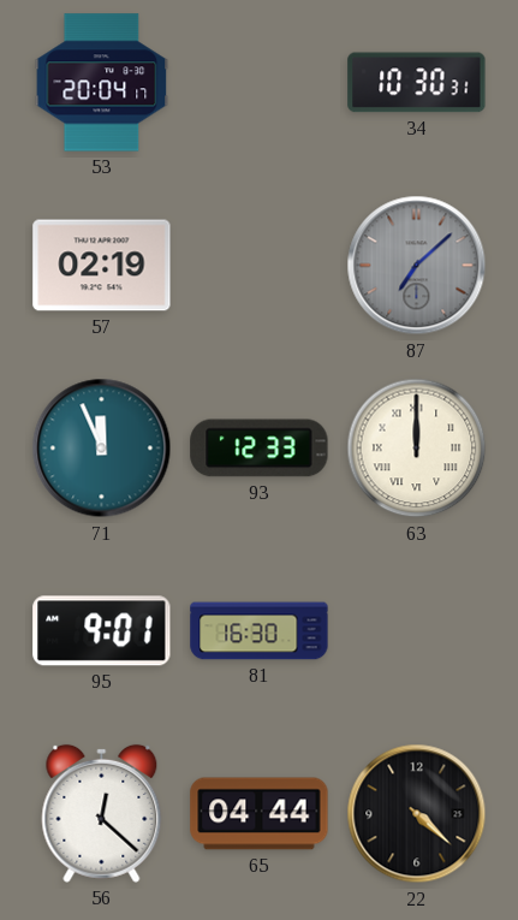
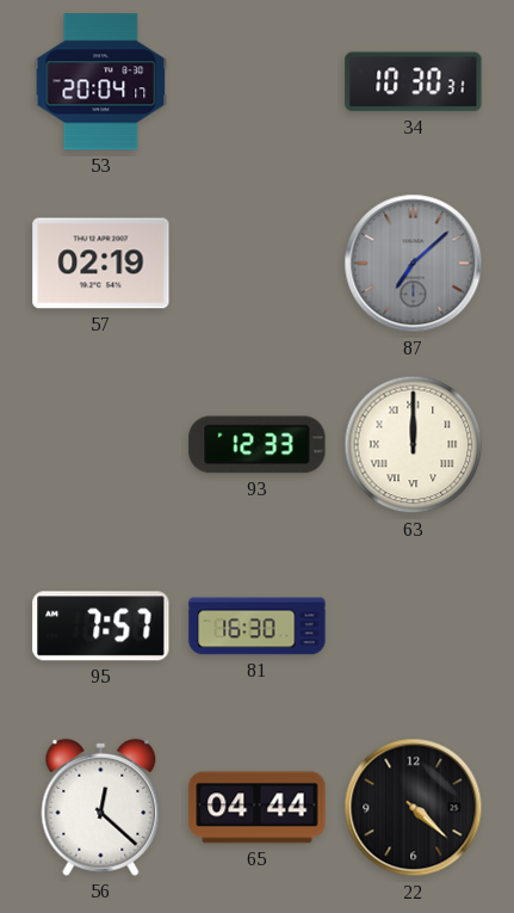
71: 11:56 -> none
95: 9:01 -> 7:57
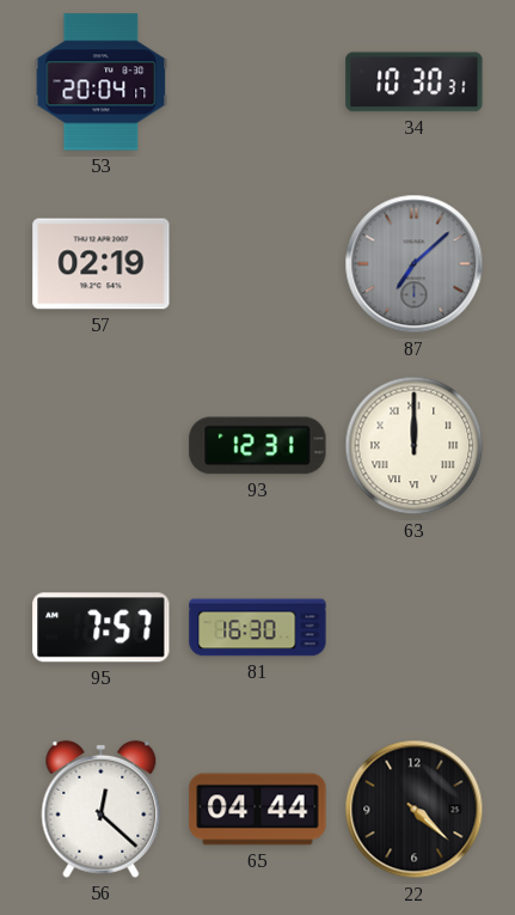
93: 12:33 -> 12:31
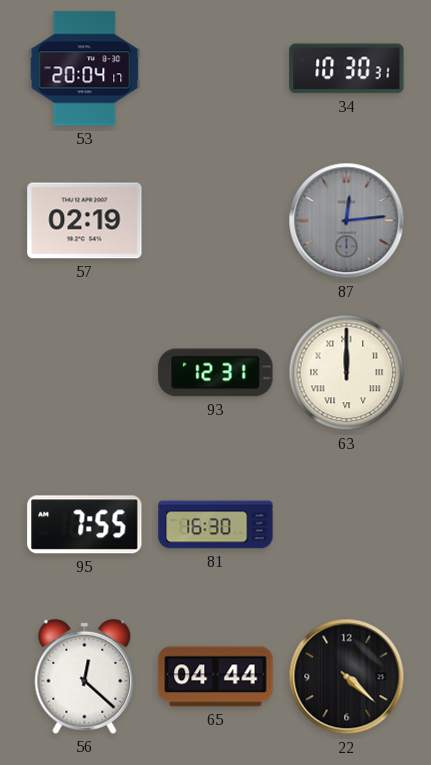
87: 7:08 -> 12:14
95: 7:57 -> 7:55
